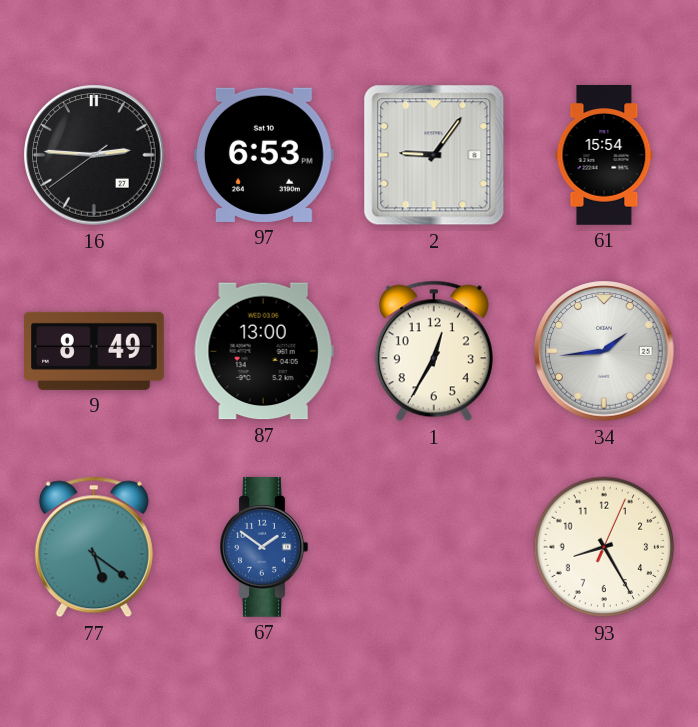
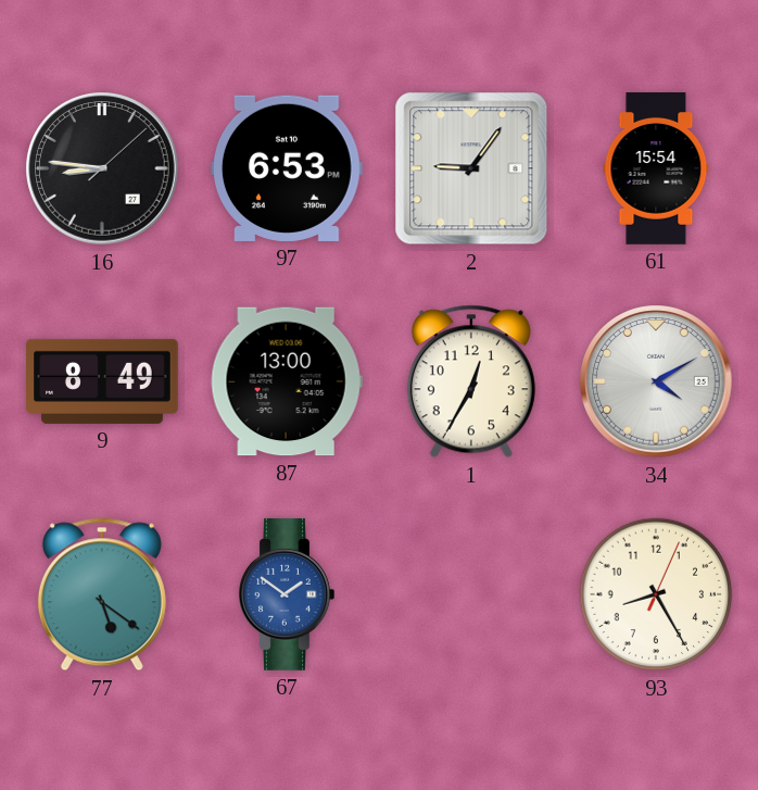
16: 2:45 -> 8:46
34: 1:44 -> 4:10
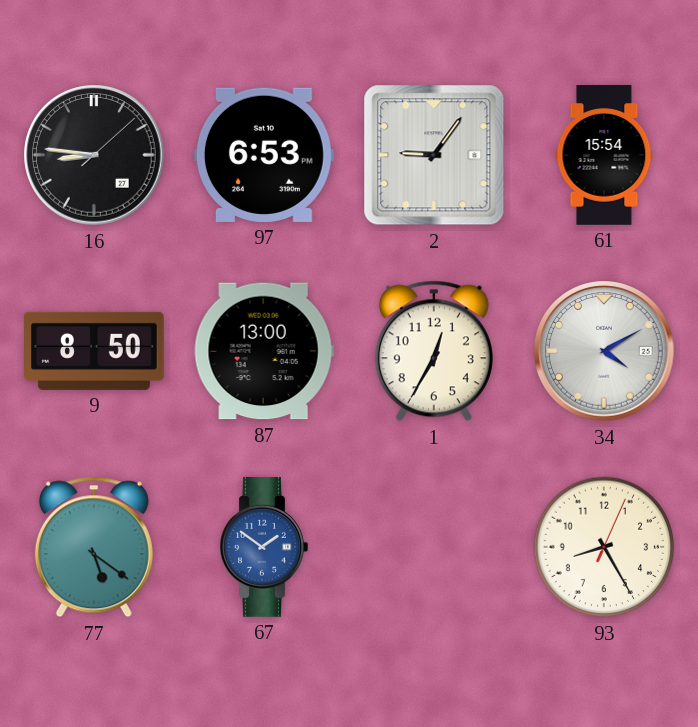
9: 8:49 -> 8:50
